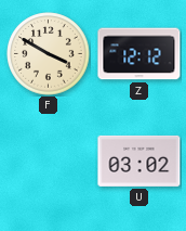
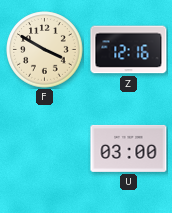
Z: 12:12 -> 12:16
U: 03:02 -> 03:00
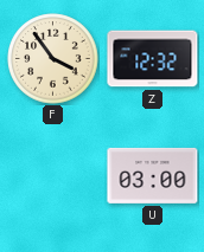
F: 3:50 -> 3:54
Z: 12:16 -> 12:32
